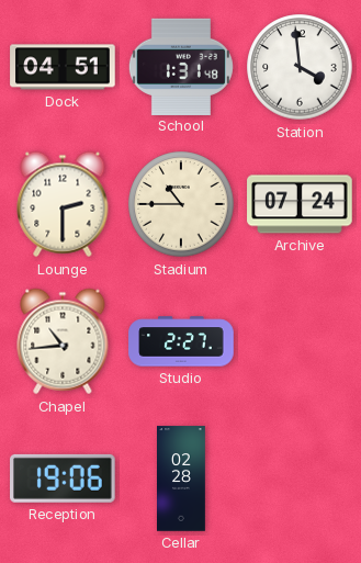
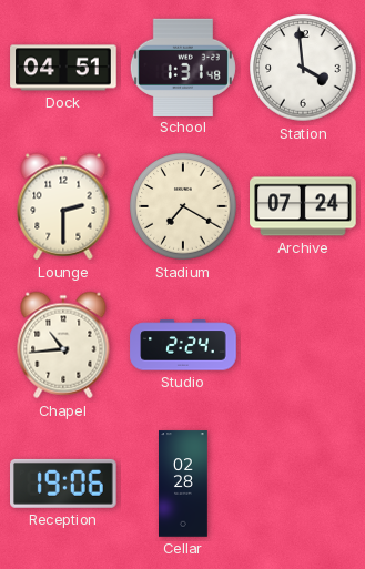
Stadium: 10:45 -> 7:20
Studio: 2:27 -> 2:24
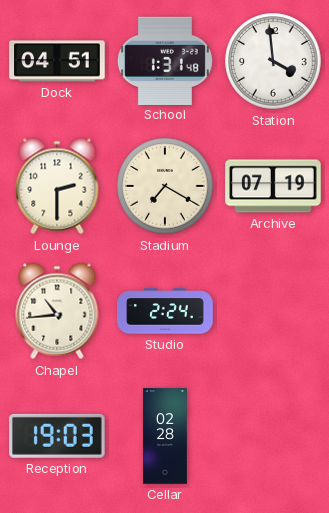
Archive: 07:24 -> 07:19
Reception: 19:06 -> 19:03
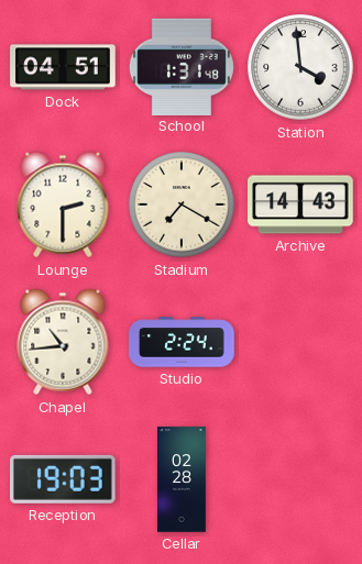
Archive: 07:19 -> 14:43
